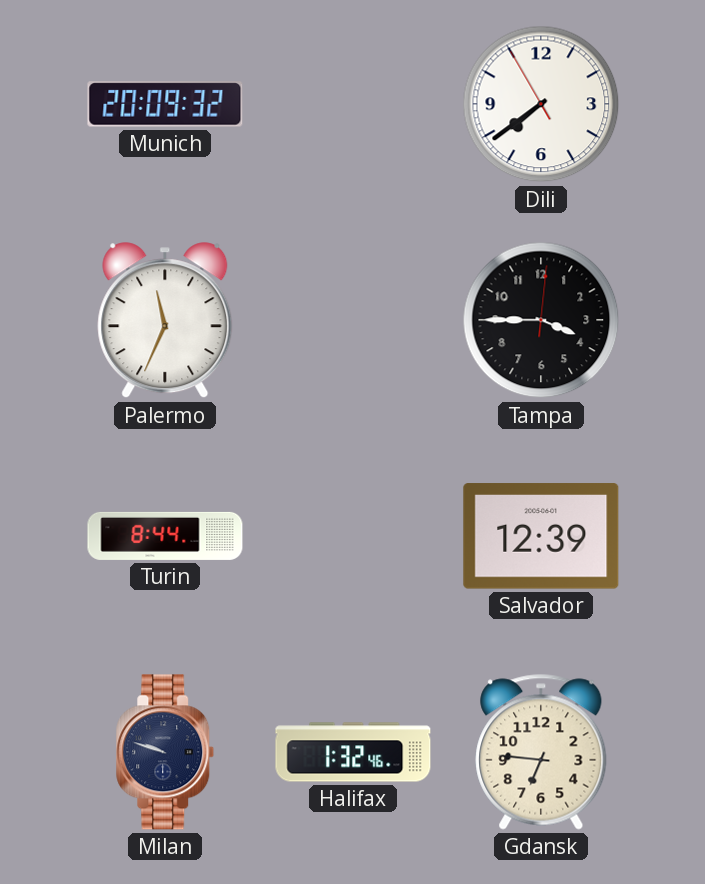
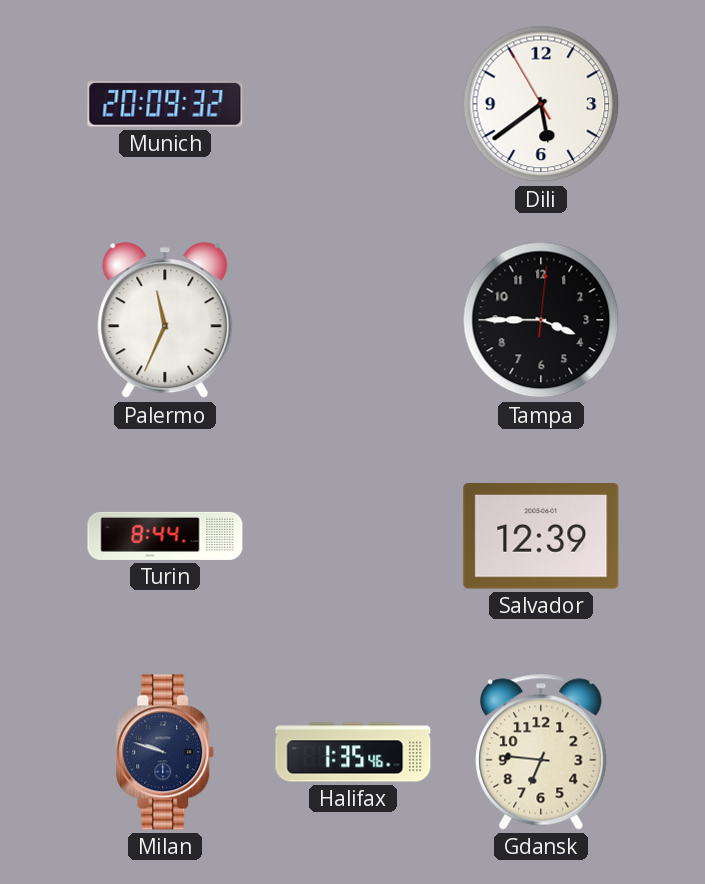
Dili: 7:38 -> 5:38
Halifax: 1:32 -> 1:35
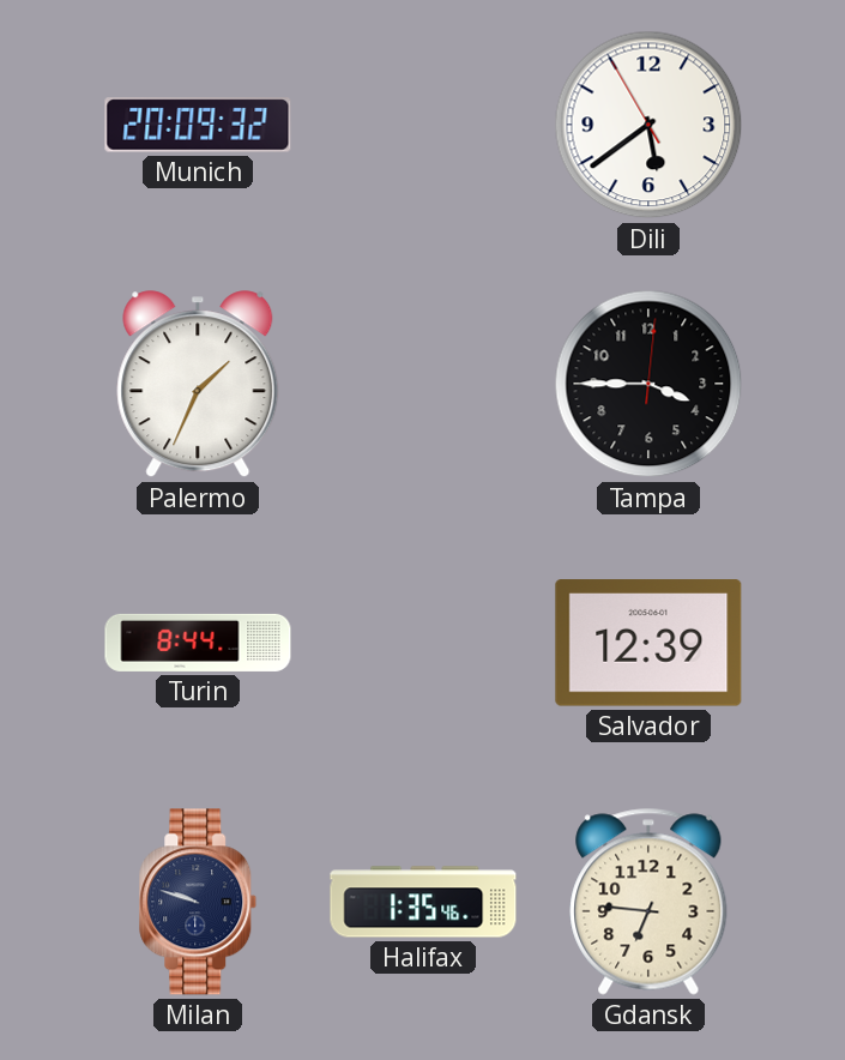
Palermo: 11:34 -> 1:34
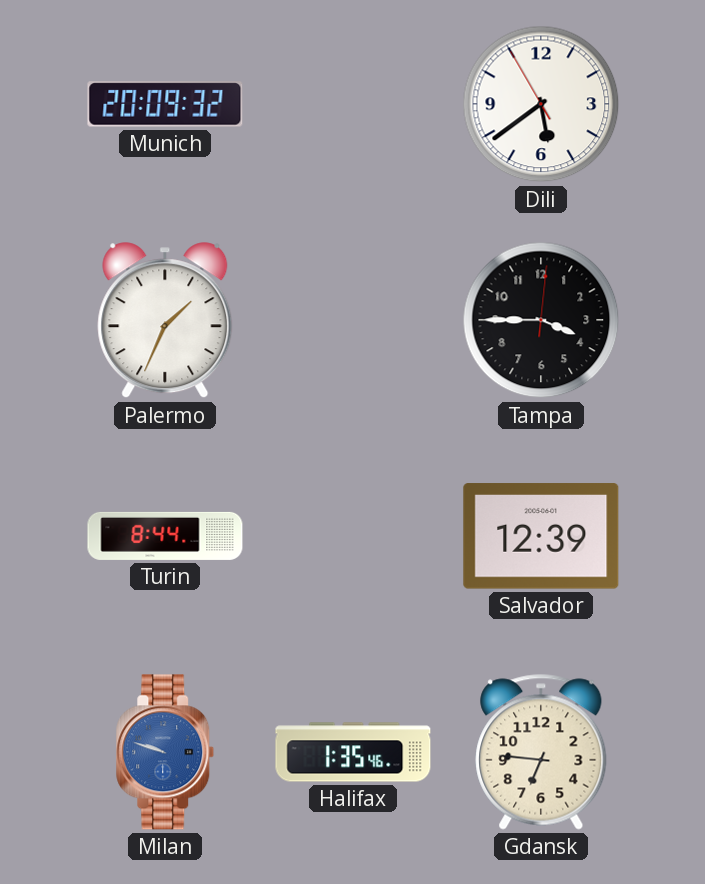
Milan dial: navy -> blue
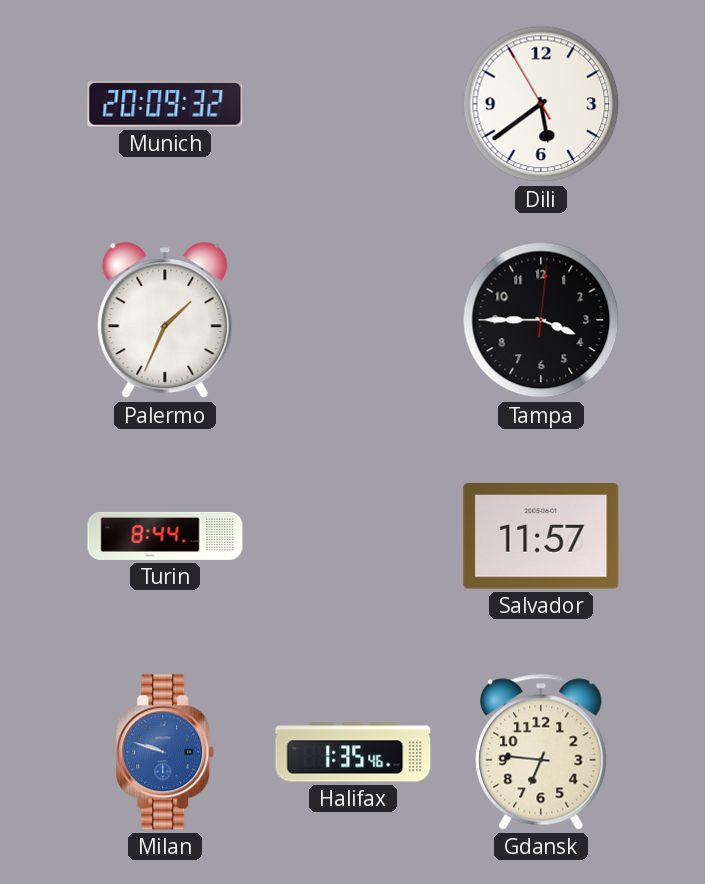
Salvador: 12:39 -> 11:57
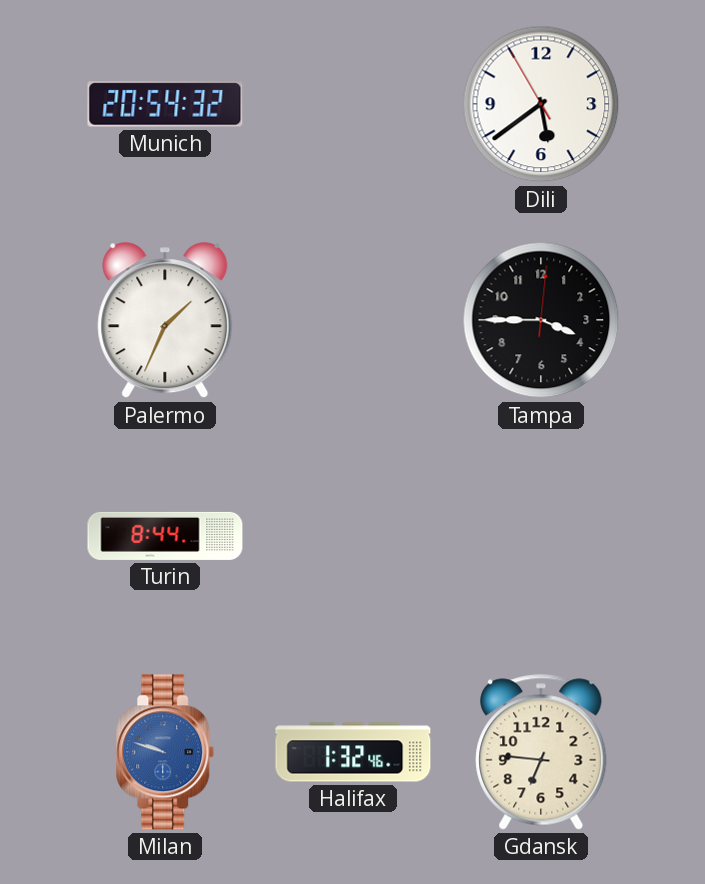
Munich: 20:09 -> 20:54
Salvador: 11:57 -> none
Halifax: 1:35 -> 1:32
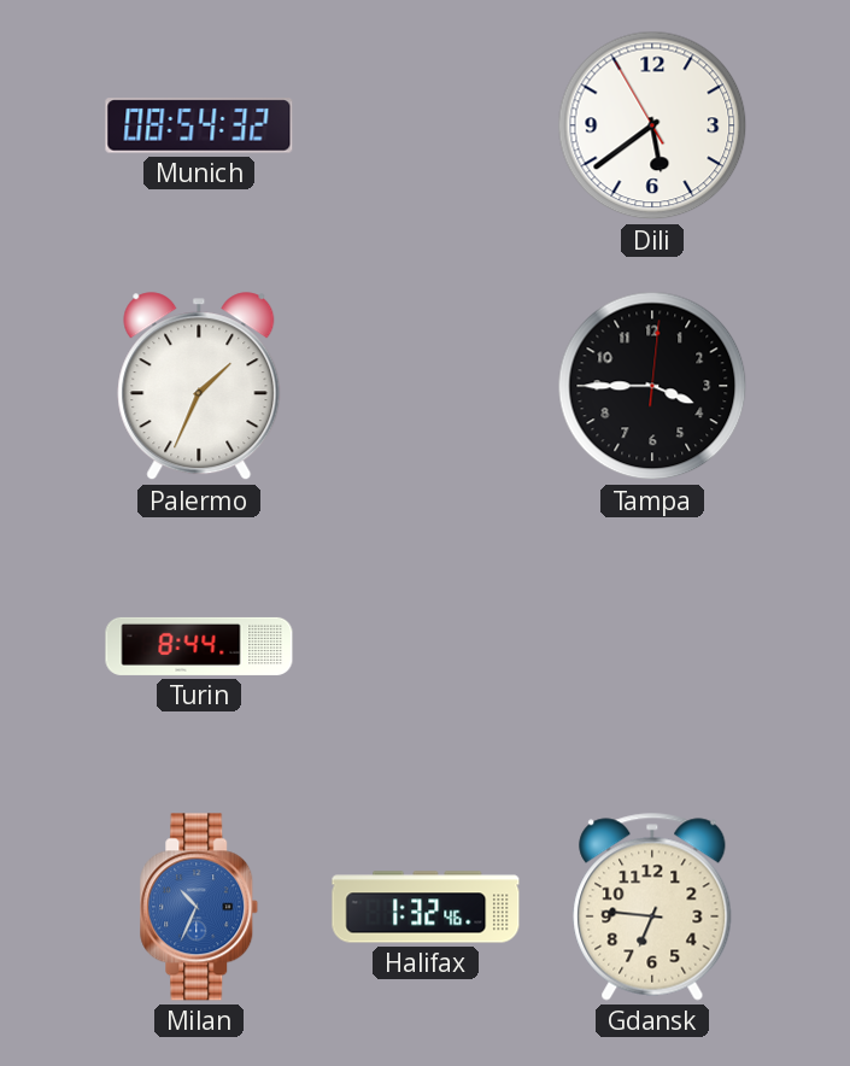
Munich: 20:54 -> 08:54
Milan: 9:48 -> 10:34
